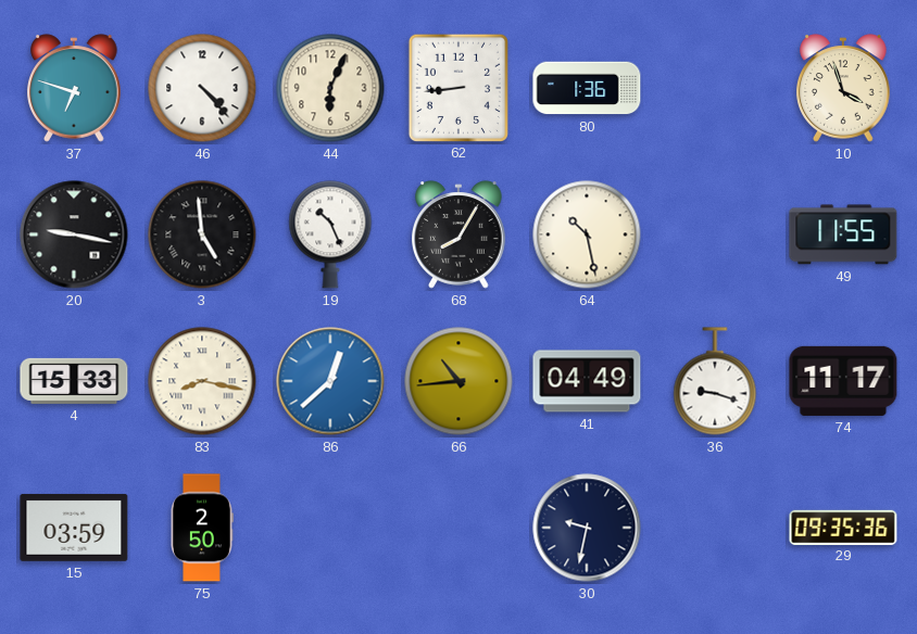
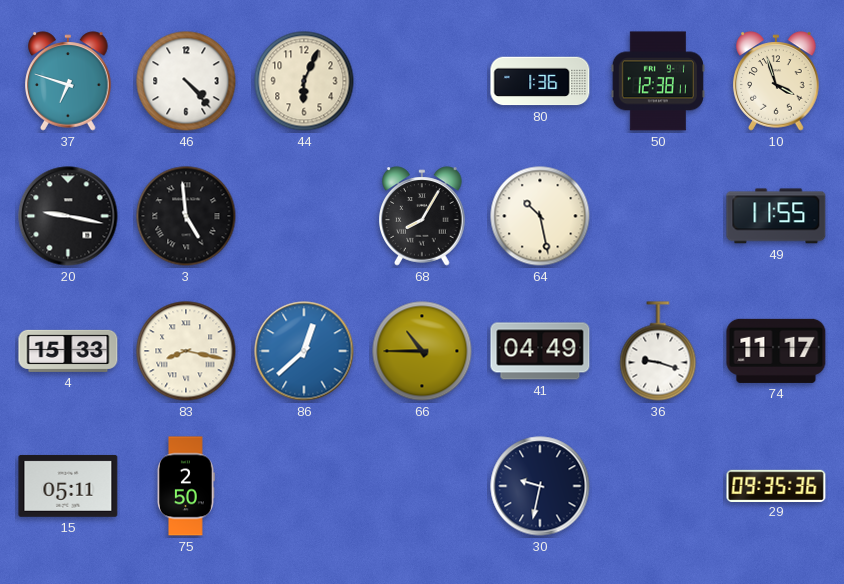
62: 8:44 -> none
50: none -> 12:38
19: 10:26 -> none
66: 10:44 -> 10:45
15: 03:59 -> 05:11
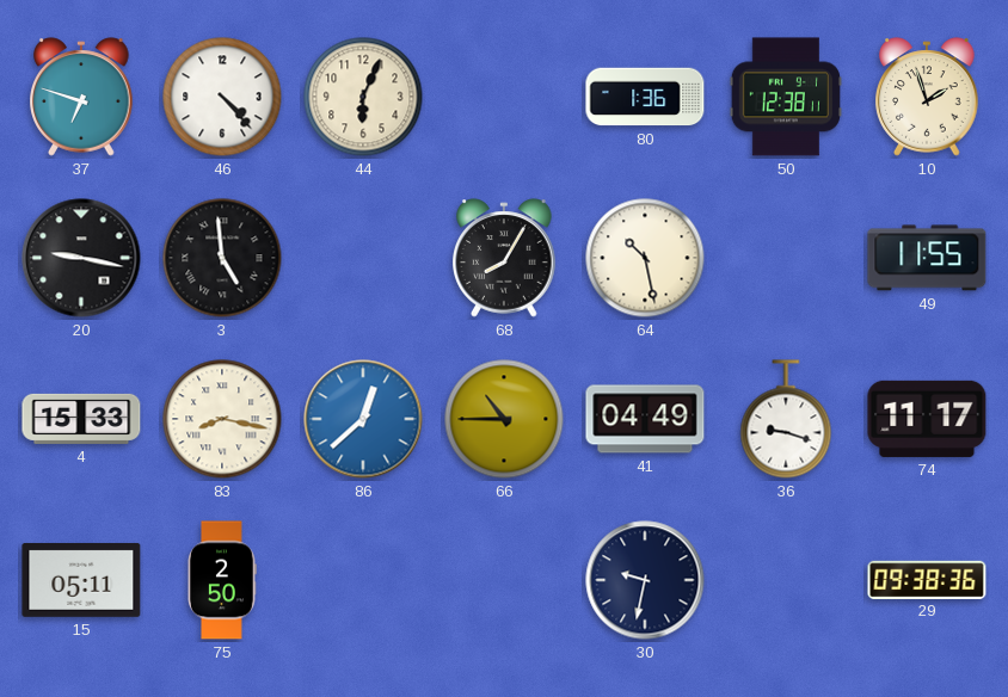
10: 3:57 -> 1:57
29: 09:35 -> 09:38
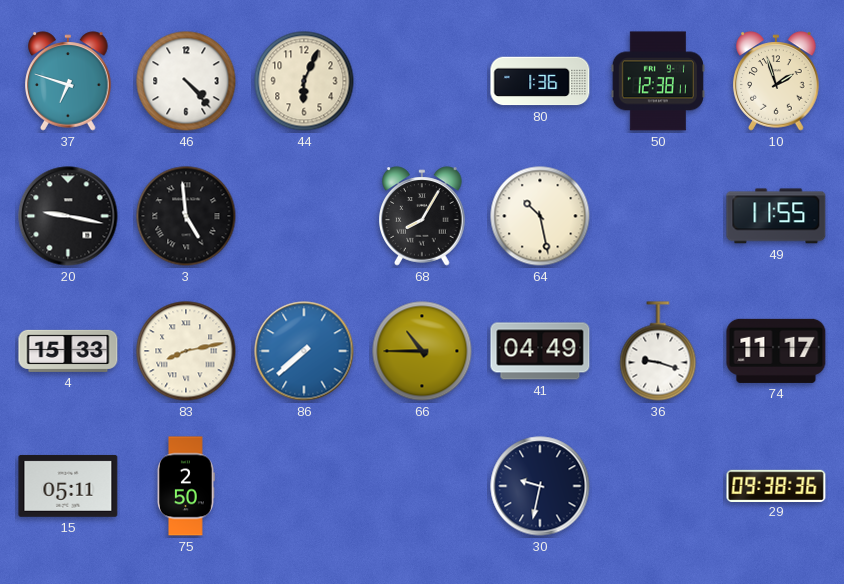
83: 8:17 -> 8:13
86: 12:38 -> 7:38
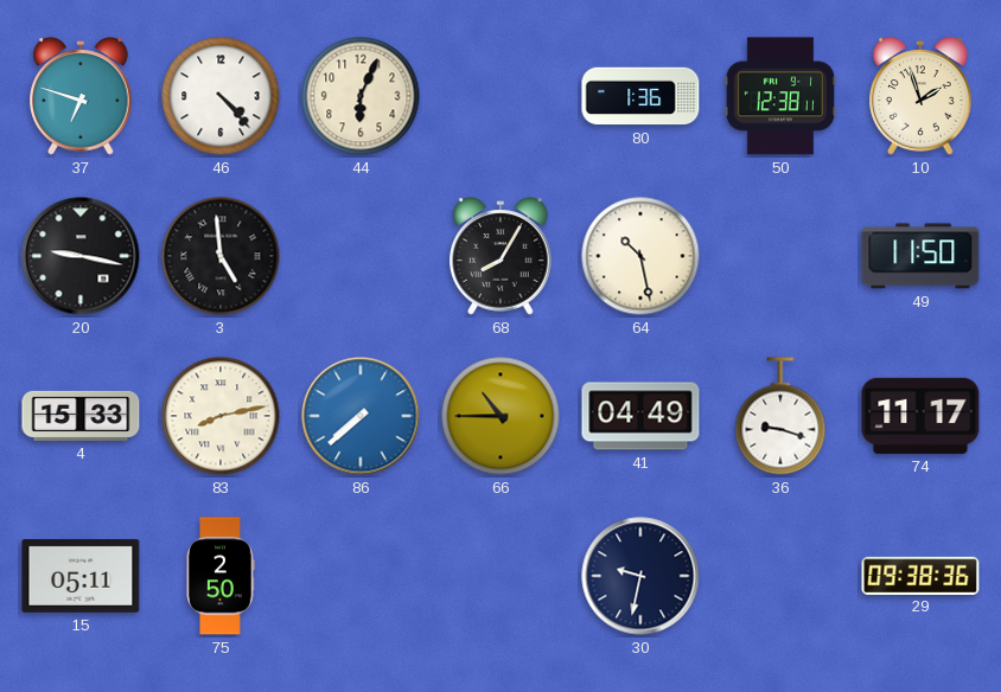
49: 11:55 -> 11:50
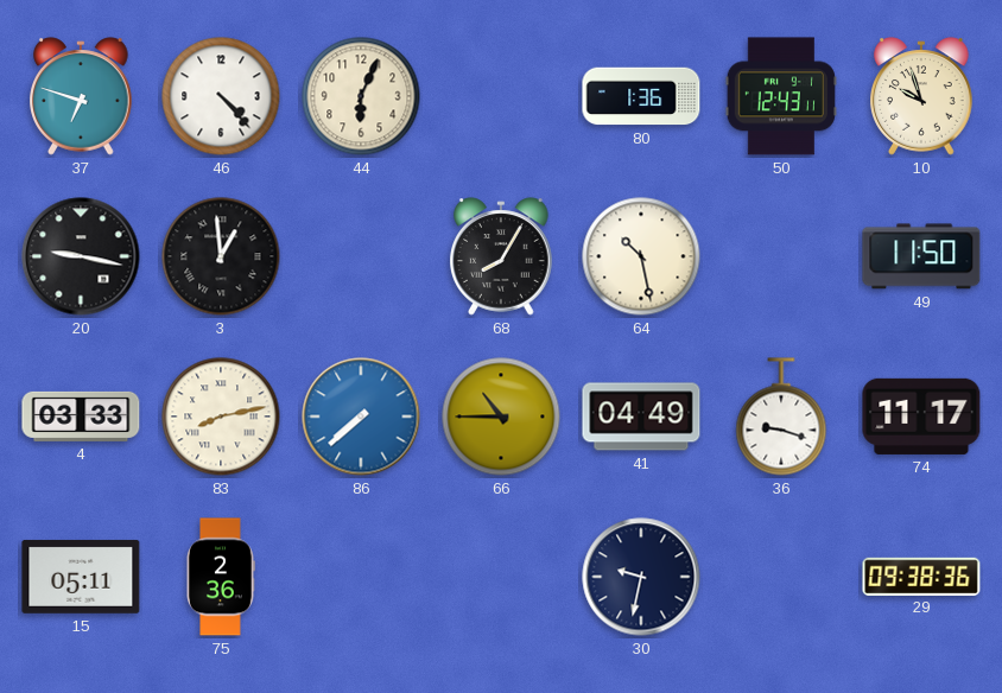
50: 12:38 -> 12:43
10: 1:57 -> 9:57
3: 4:59 -> 12:59
4: 15:33 -> 03:33
75: 2:50 -> 2:36
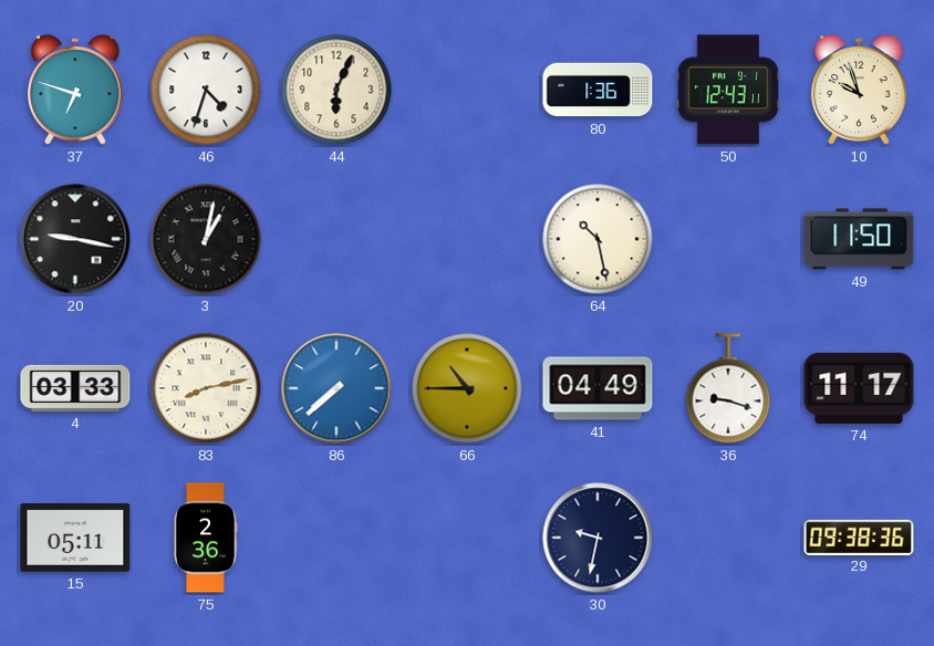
46: 4:23 -> 4:33
3: 12:59 -> 1:02
68: 8:05 -> none
